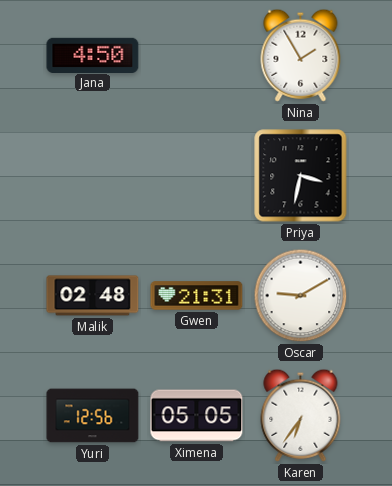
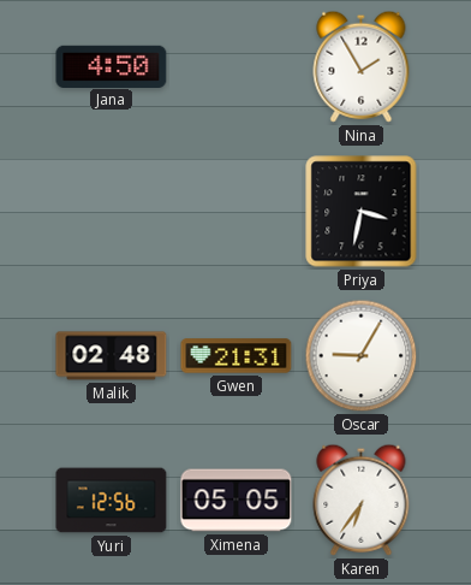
Oscar: 9:10 -> 9:05
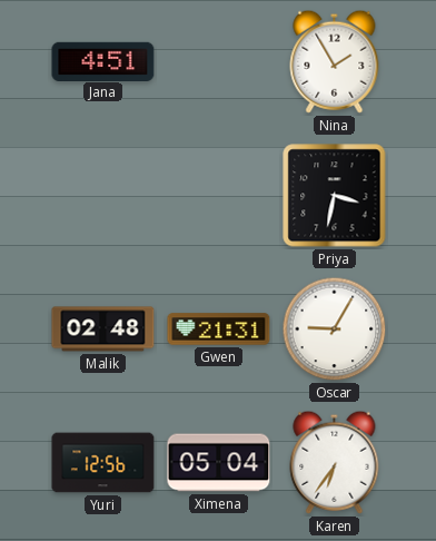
Jana: 4:50 -> 4:51
Ximena: 05:05 -> 05:04
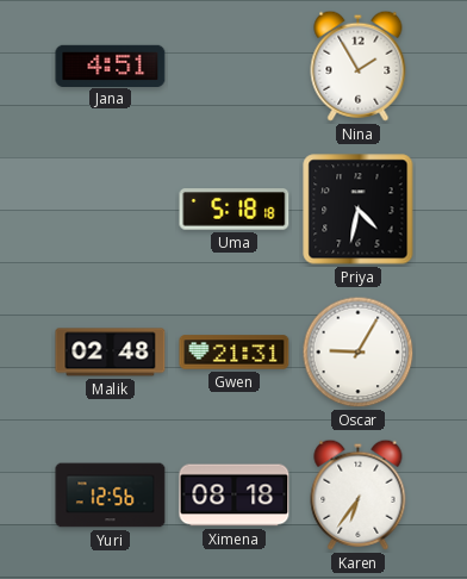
Uma: none -> 5:18
Priya: 3:32 -> 4:32
Ximena: 05:04 -> 08:18
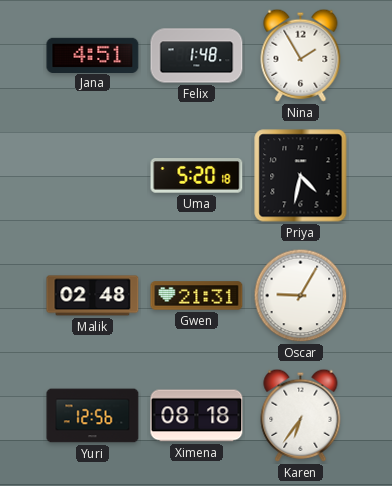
Felix: none -> 1:48
Uma: 5:18 -> 5:20
